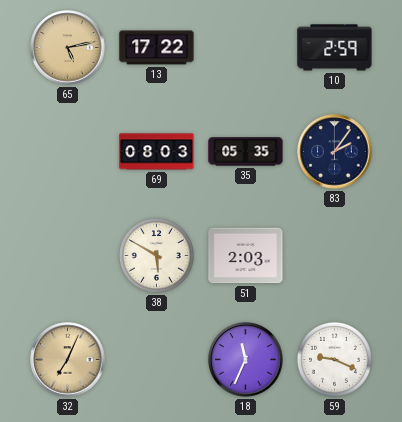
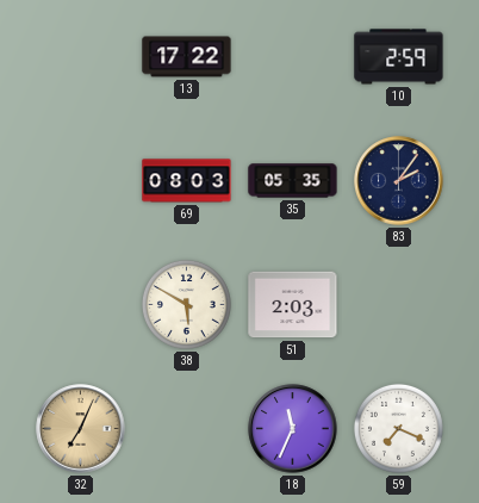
65: 5:13 -> none
59: 9:19 -> 7:19
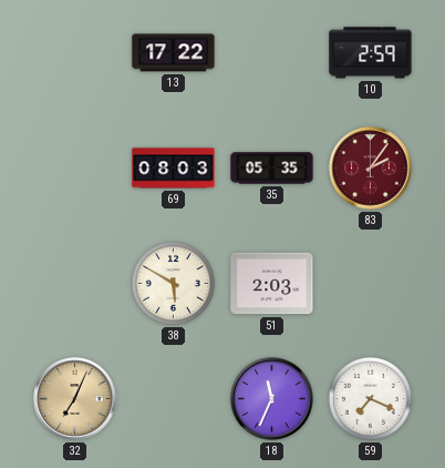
83 dial: navy -> burgundy
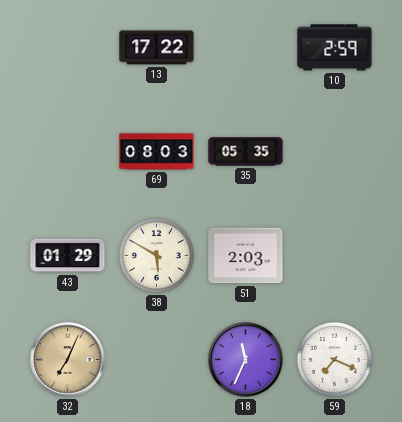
83: 2:06 -> none
43: none -> 01:29
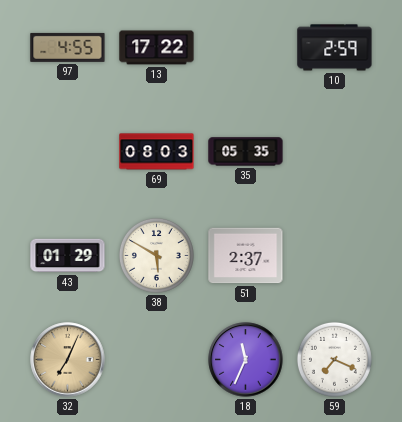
97: none -> 4:55
51: 2:03 -> 2:37
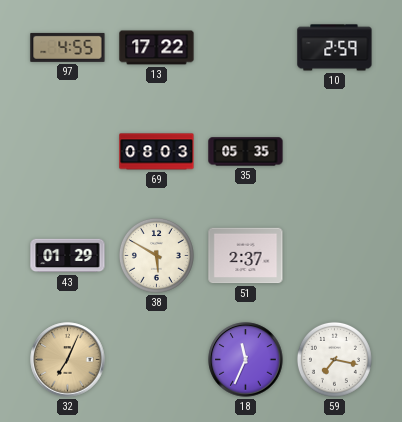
59: 7:19 -> 7:17
